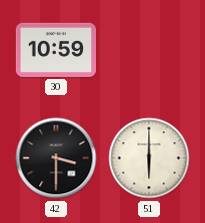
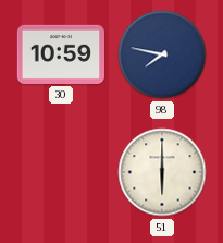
98: none -> 7:47
42: 3:30 -> none
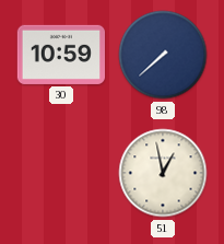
98: 7:47 -> 7:38
51: 6:00 -> 12:58
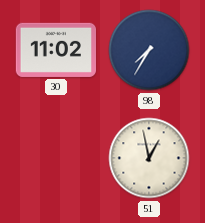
30: 10:59 -> 11:02
98: 7:38 -> 7:35
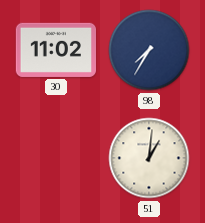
51: 12:58 -> 1:01
